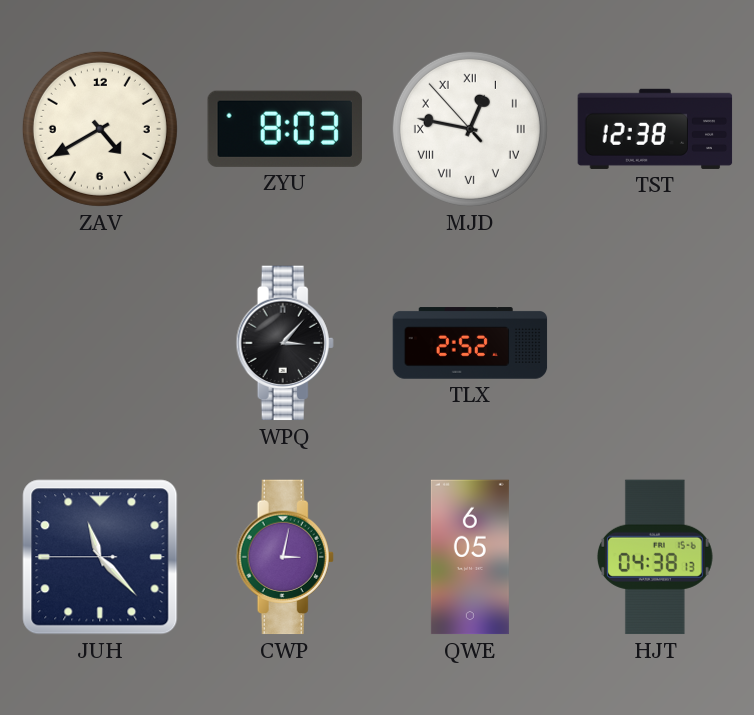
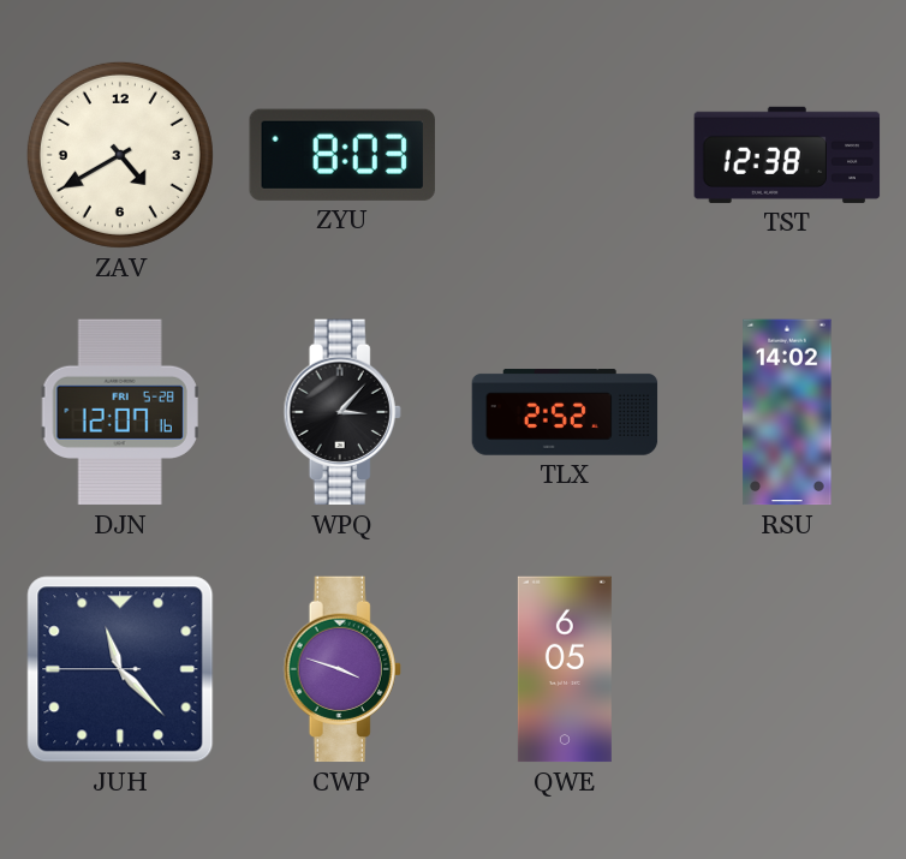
MJD: 12:46 -> none
DJN: none -> 12:07
RSU: none -> 14:02
CWP: 3:02 -> 3:48
HJT: 04:38 -> none
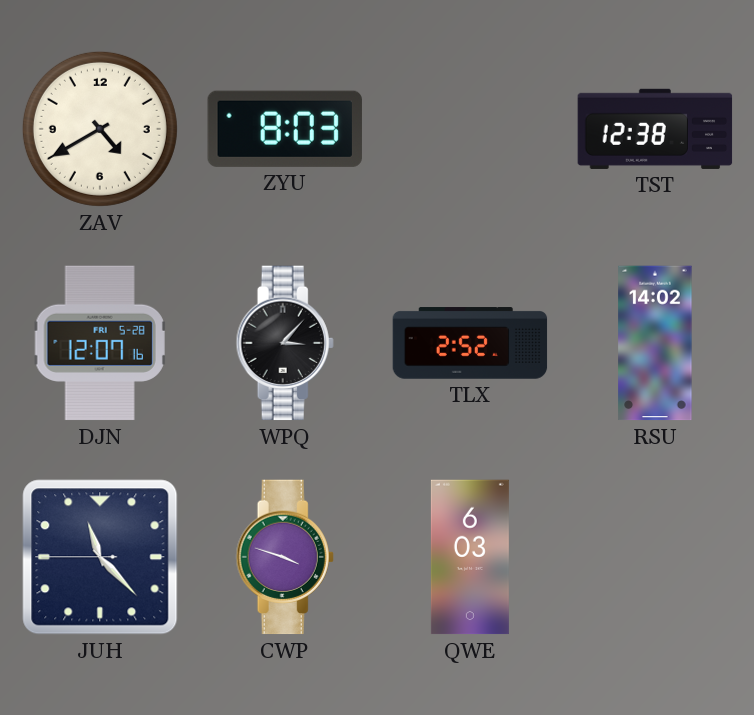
QWE: 6:05 -> 6:03
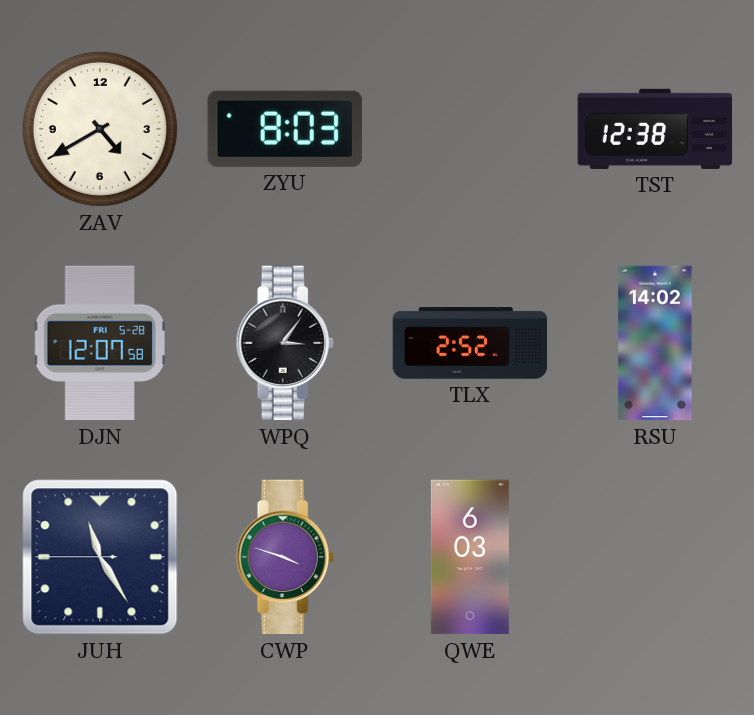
DJN: 12:07:16 -> 12:07:58
WPQ: 3:07 -> 3:06
JUH: 11:22 -> 11:24
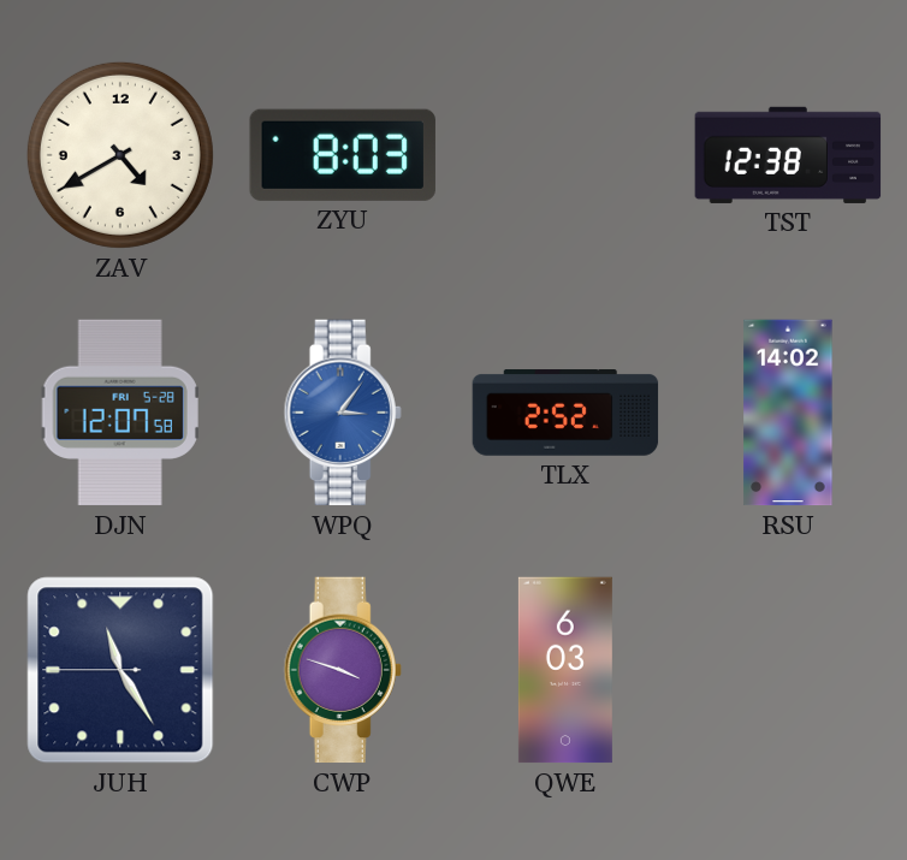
WPQ dial: black -> blue
